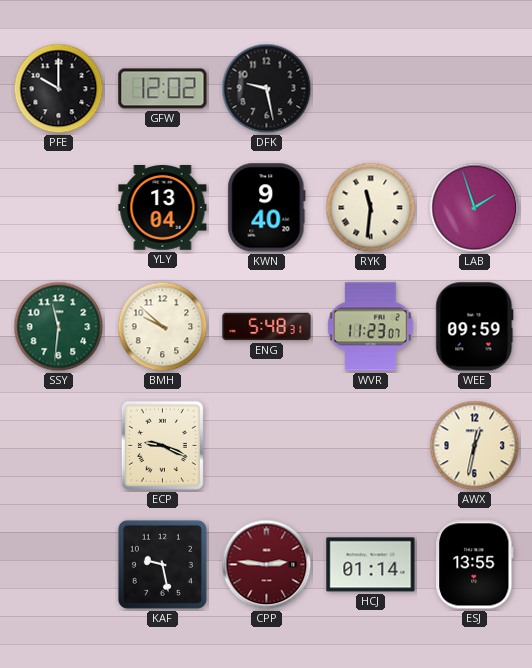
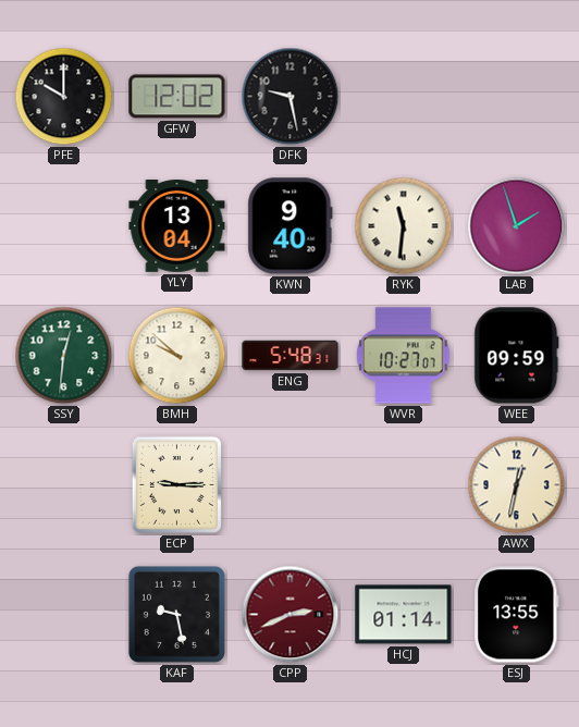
SSY: 11:31 -> 12:31
WVR: 11:23 -> 10:27
ECP: 9:19 -> 9:15
CPP: 2:46 -> 2:41
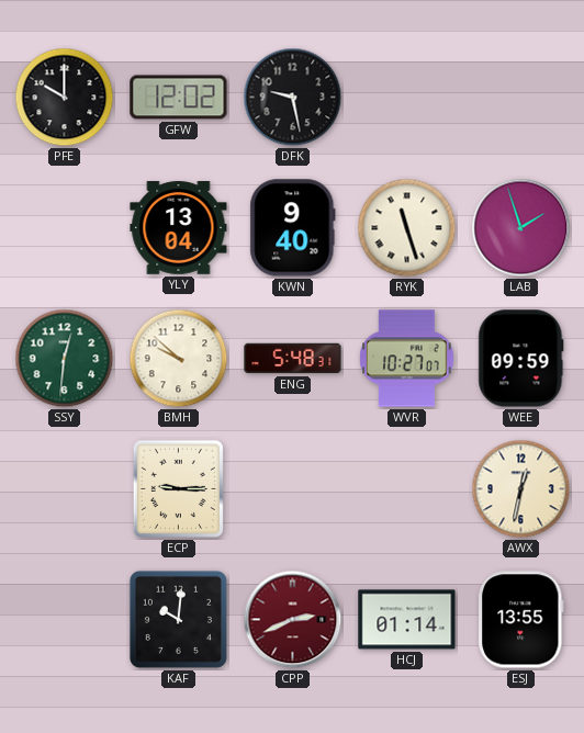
RYK: 11:31 -> 11:27
KAF: 9:28 -> 10:01
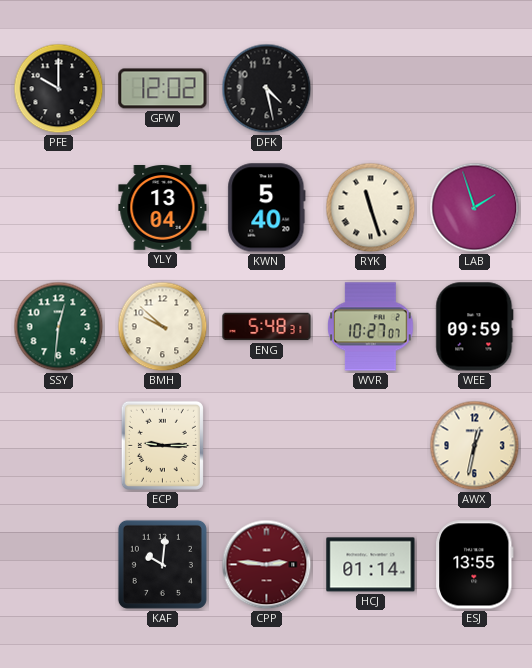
DFK: 9:28 -> 4:28
KWN: 9:40 -> 5:40
CPP: 2:41 -> 2:46
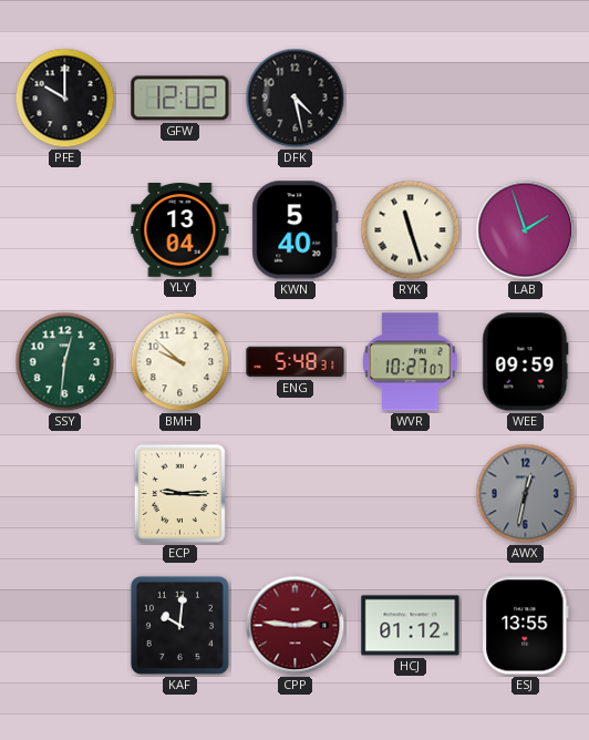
AWX dial: cream -> grey
HCJ: 01:14 -> 01:12
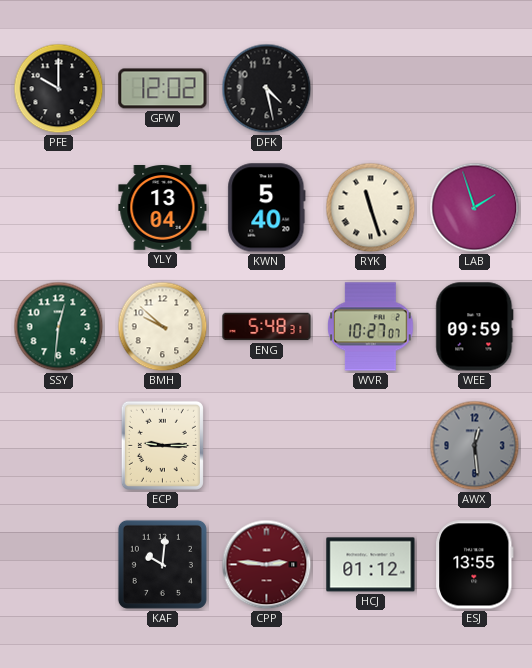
AWX: 12:32 -> 12:29
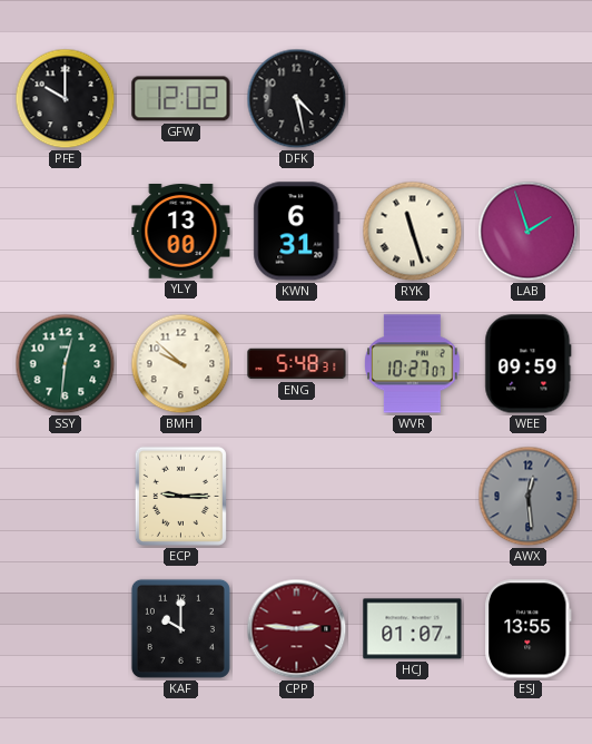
YLY: 13:04 -> 13:00
KWN: 5:40 -> 6:31
KAF: 10:01 -> 10:00
HCJ: 01:12 -> 01:07
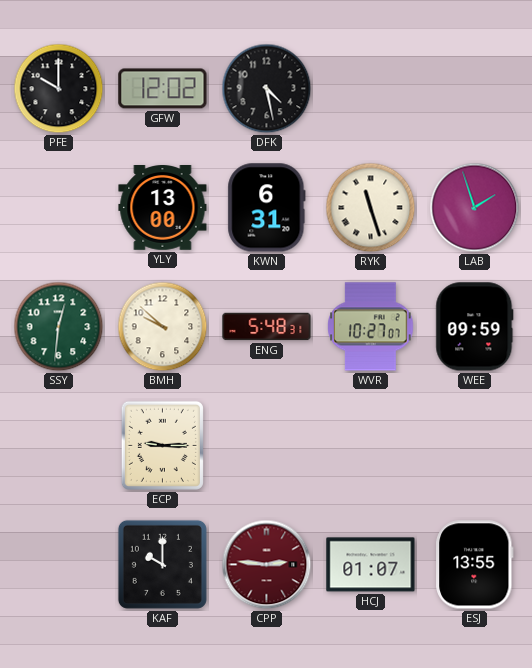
AWX: 12:29 -> none
